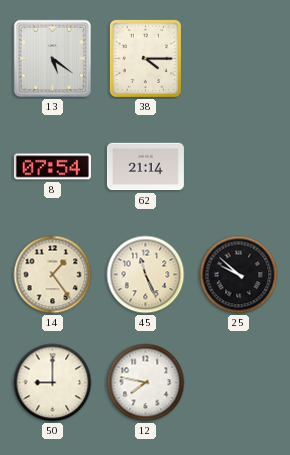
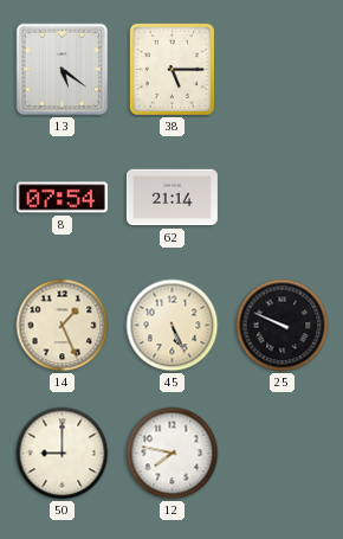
38: 4:15 -> 5:15
14: 1:24 -> 1:26
45: 11:26 -> 5:26
25: 9:52 -> 9:49
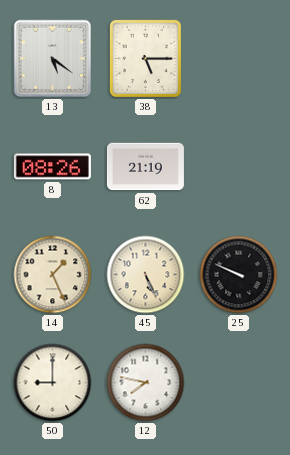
8: 07:54 -> 08:26
62: 21:14 -> 21:19
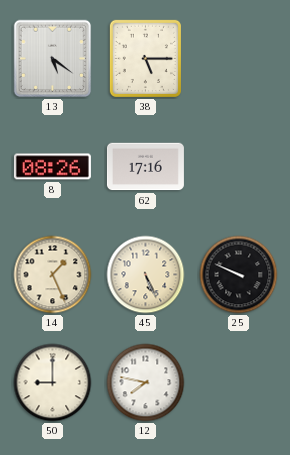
62: 21:19 -> 17:16
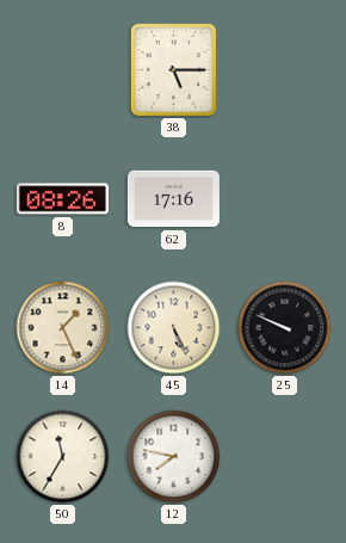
13: 5:21 -> none
50: 9:00 -> 11:35
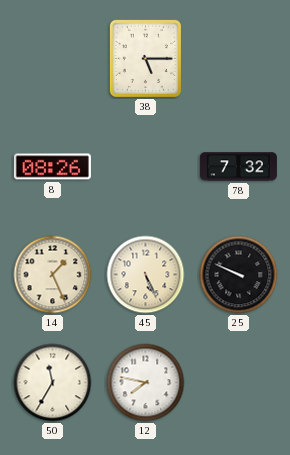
62: 17:16 -> none
78: none -> 7:32
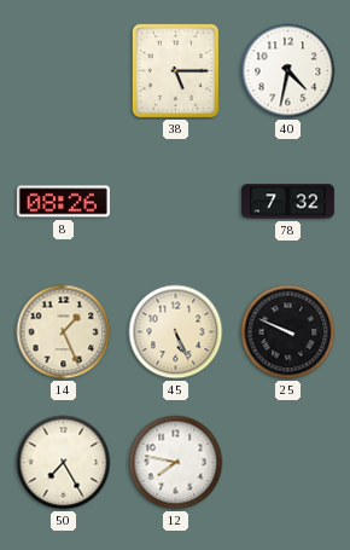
40: none -> 4:32
50: 11:35 -> 7:25
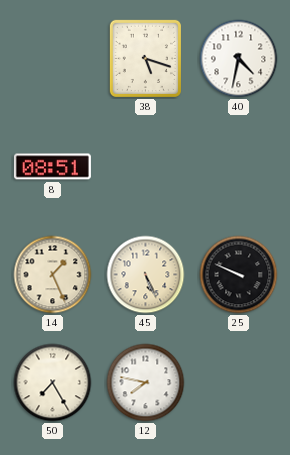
38: 5:15 -> 5:18
8: 08:26 -> 08:51
78: 7:32 -> none
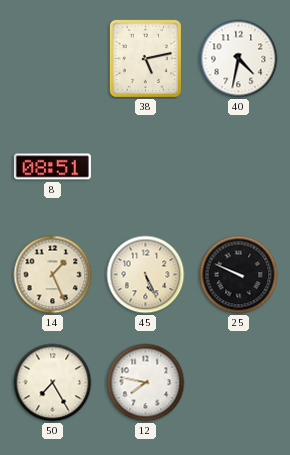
38: 5:18 -> 5:13
